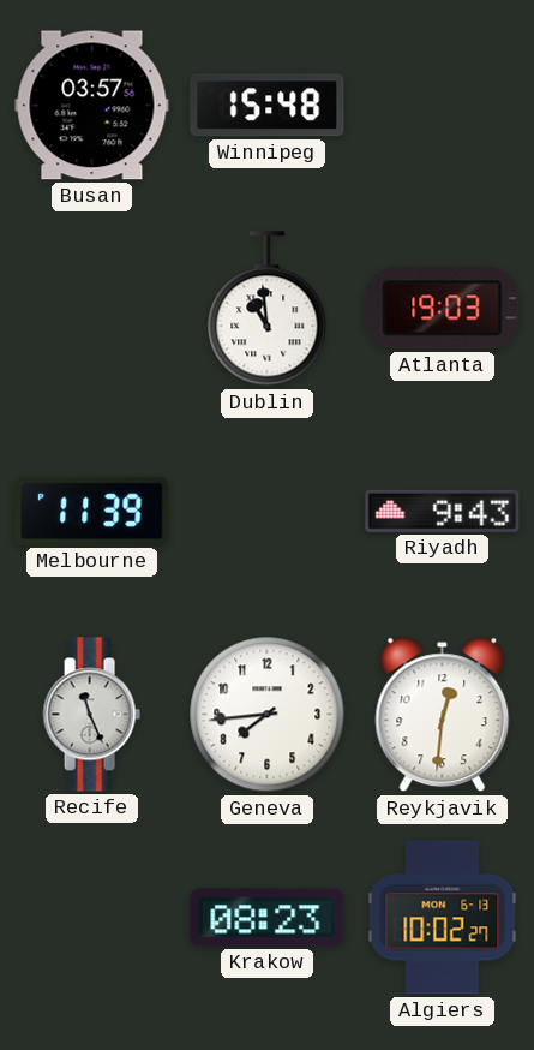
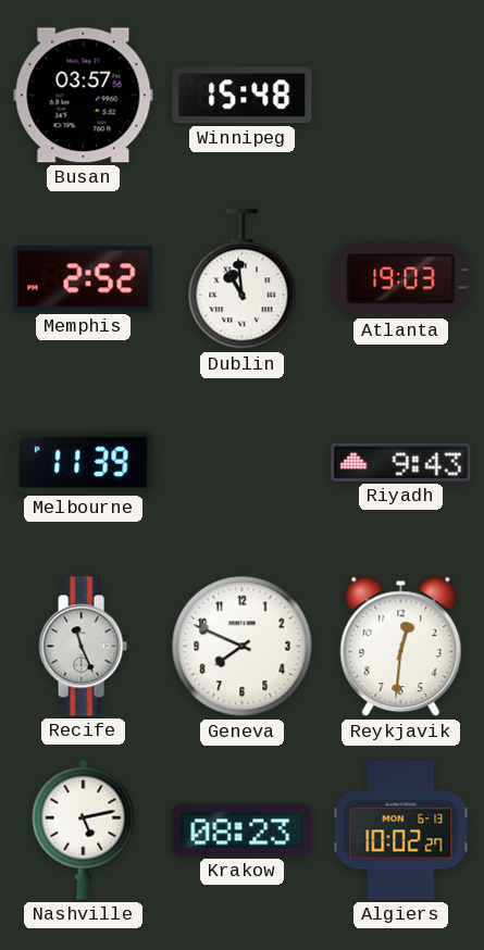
Memphis: none -> 2:52
Geneva: 7:44 -> 7:49
Nashville: none -> 5:13
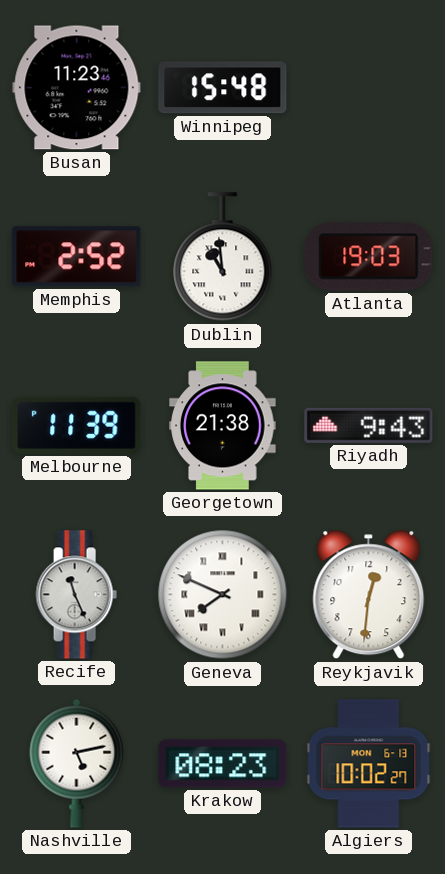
Busan: 03:57 -> 11:23
Georgetown: none -> 21:38
Geneva numerals: Arabic -> Roman
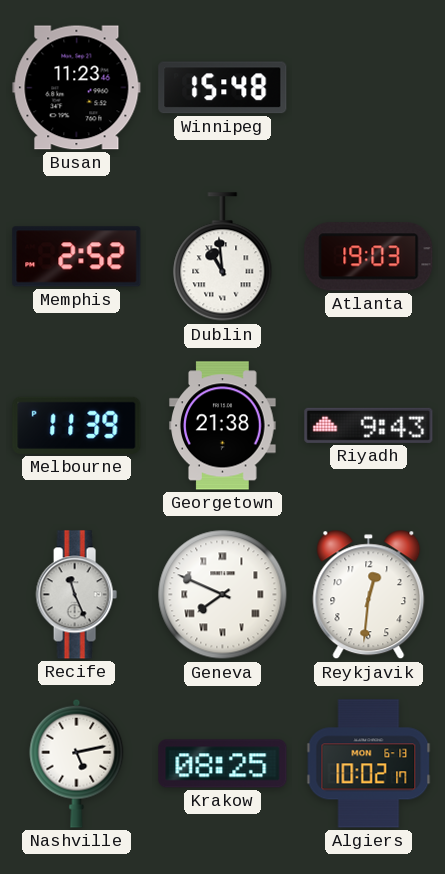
Krakow: 08:23 -> 08:25
Algiers: 10:02:27 -> 10:02:17
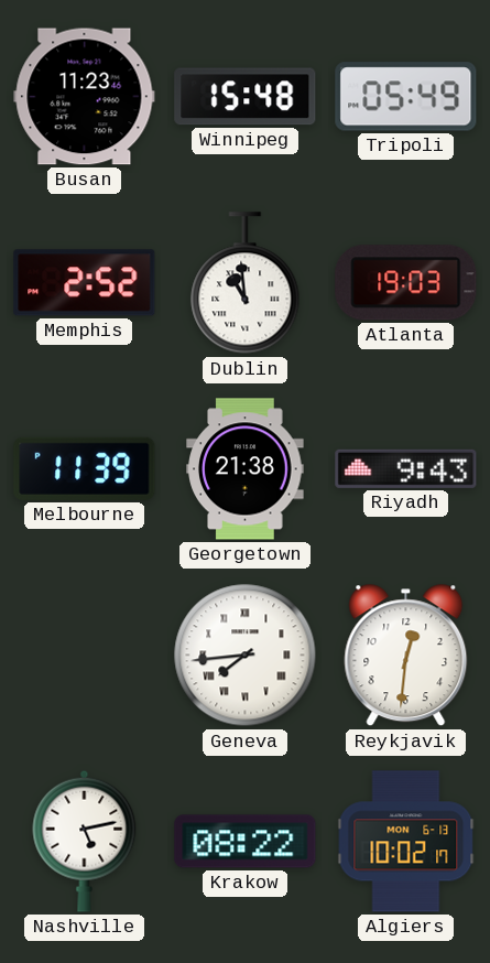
Tripoli: none -> 05:49
Recife: 11:26 -> none
Geneva: 7:49 -> 7:44
Krakow: 08:25 -> 08:22
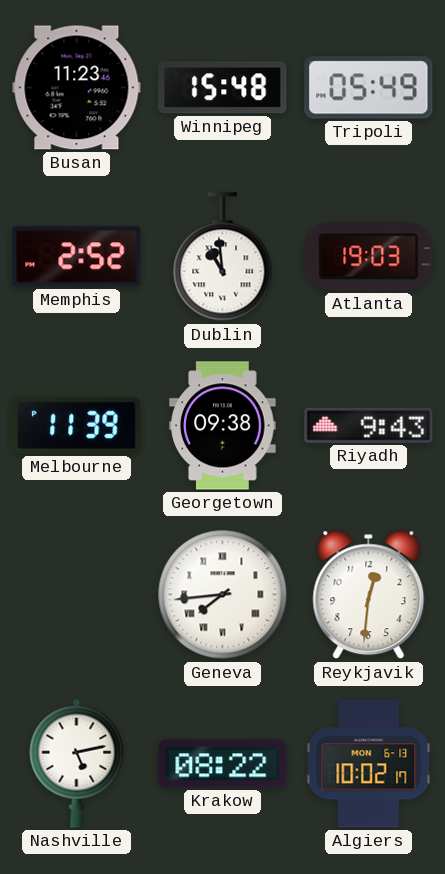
Georgetown: 21:38 -> 09:38
